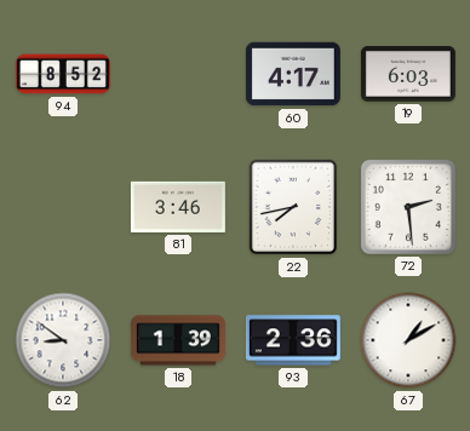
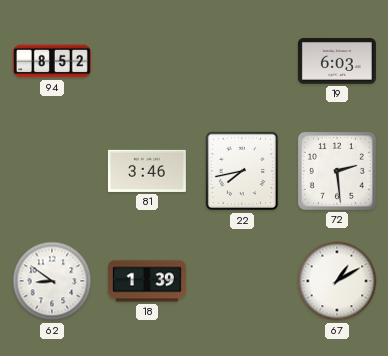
60: 4:17 -> none
93: 2:36 -> none
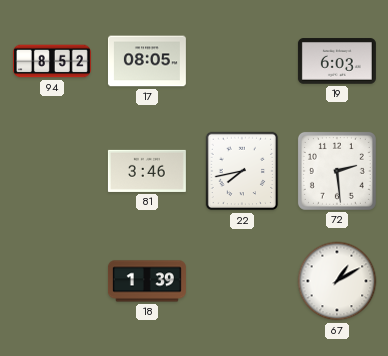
17: none -> 08:05
62: 8:51 -> none
